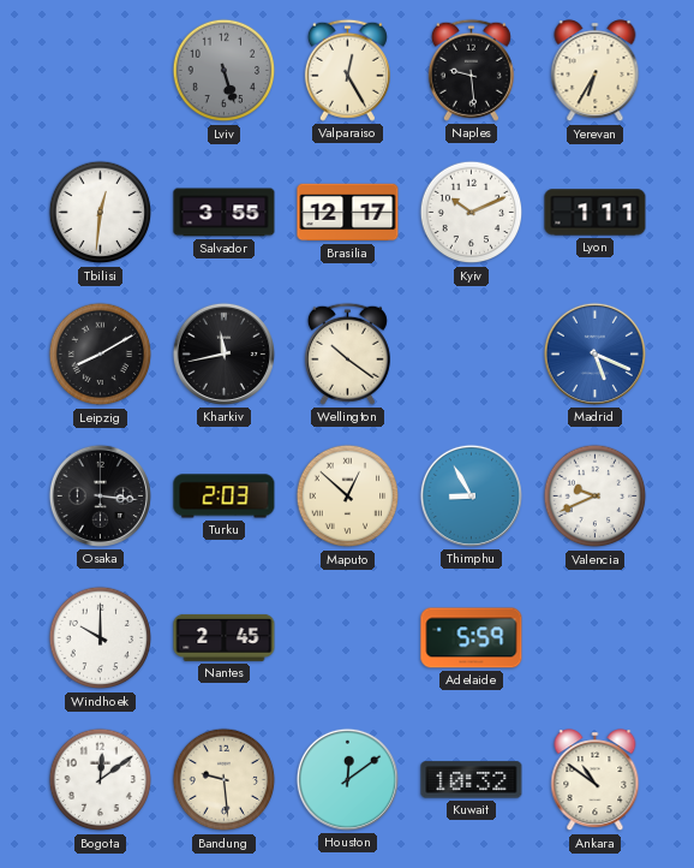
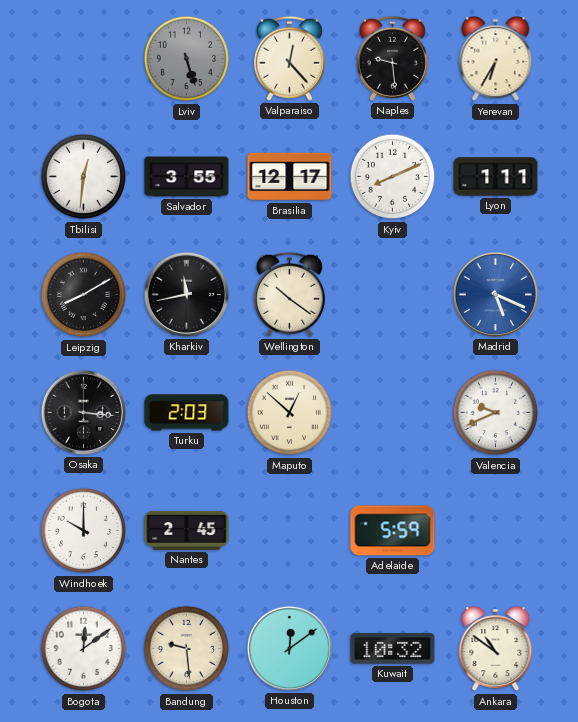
Valparaiso: 12:25 -> 12:23
Kyiv: 10:11 -> 8:11
Thimphu: 8:55 -> none
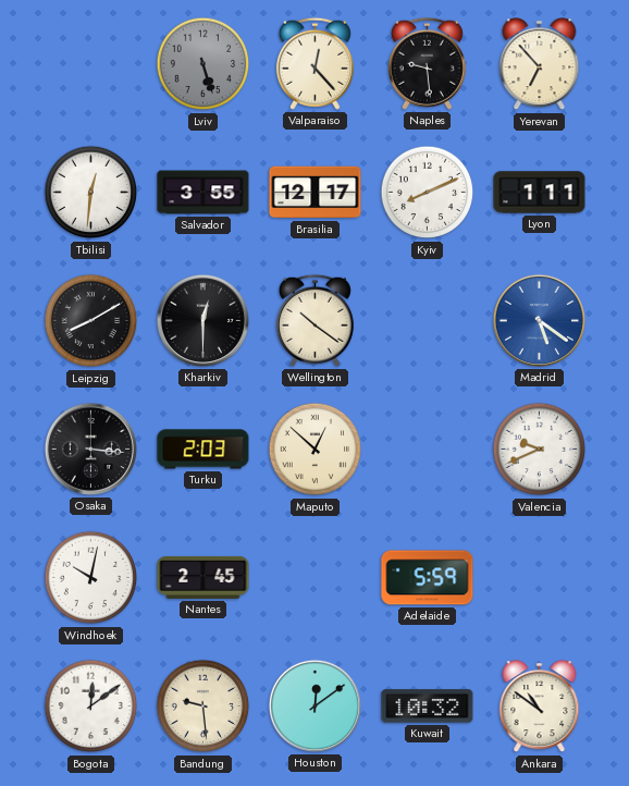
Yerevan: 6:35 -> 6:53
Kharkiv: 11:43 -> 12:30
Madrid: 5:19 -> 5:21
Windhoek: 10:00 -> 10:02
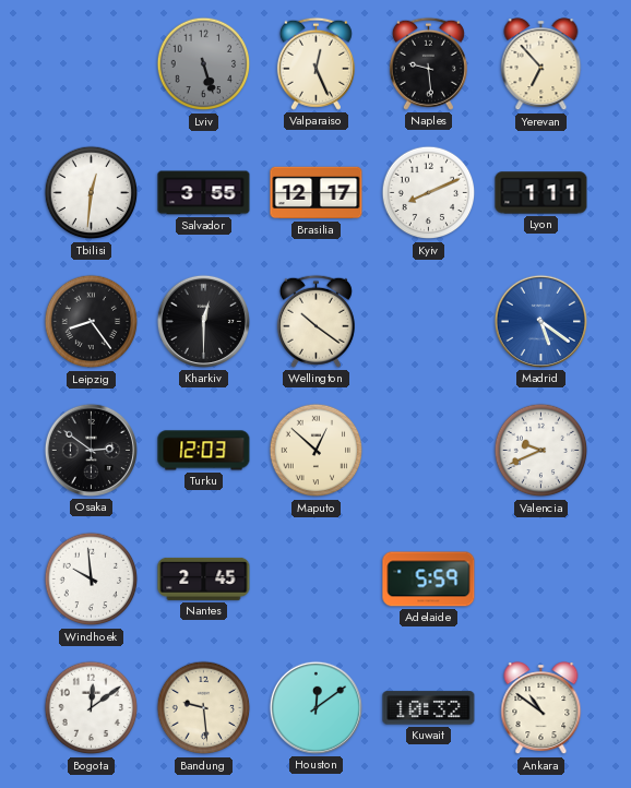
Valparaiso: 12:23 -> 12:26
Leipzig: 8:10 -> 8:24
Osaka: 3:16 -> 2:51
Turku: 2:03 -> 12:03
Windhoek: 10:02 -> 9:59
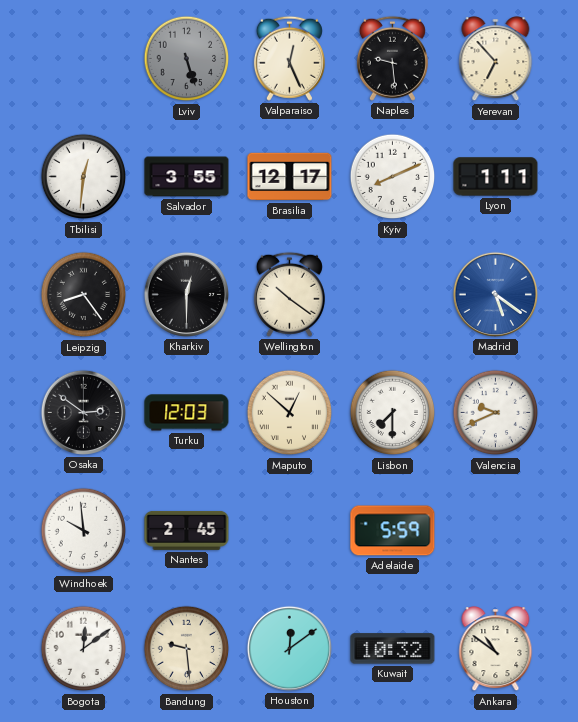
Lisbon: none -> 7:30
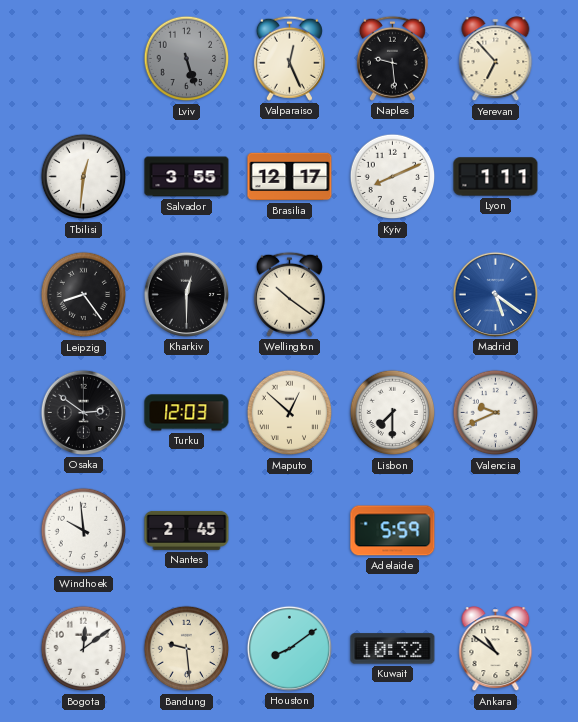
Houston: 12:09 -> 8:09
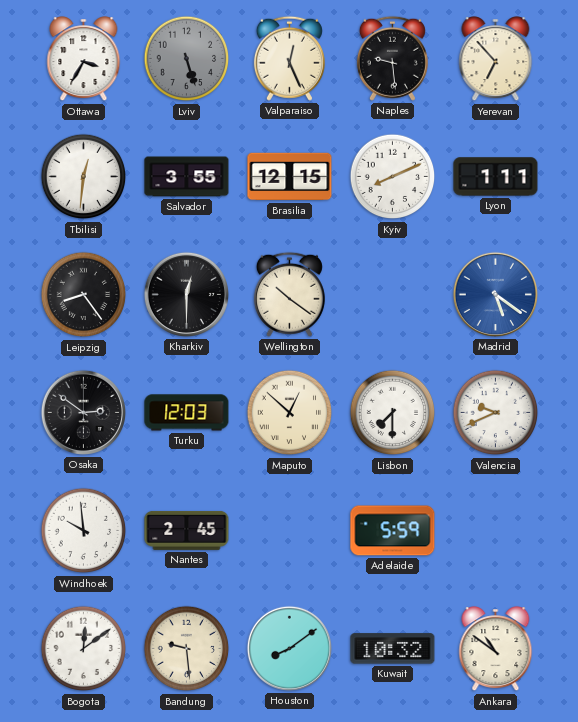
Ottawa: none -> 3:35
Brasilia: 12:17 -> 12:15
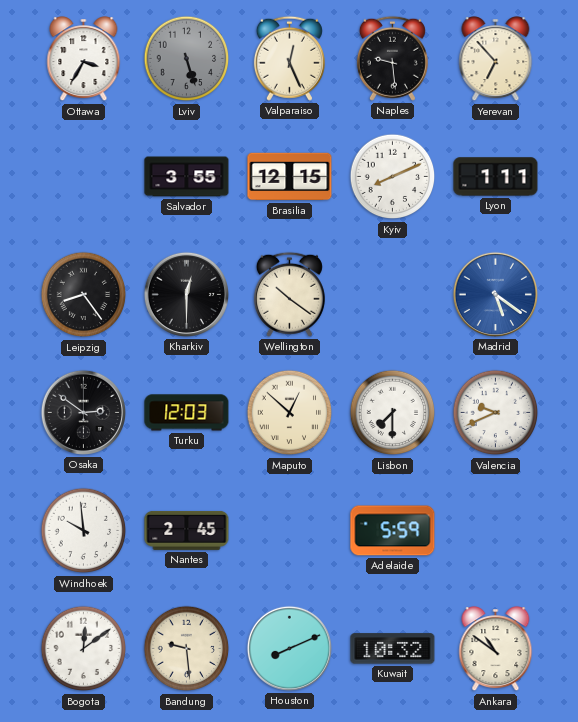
Tbilisi: 12:31 -> none
Houston: 8:09 -> 8:11
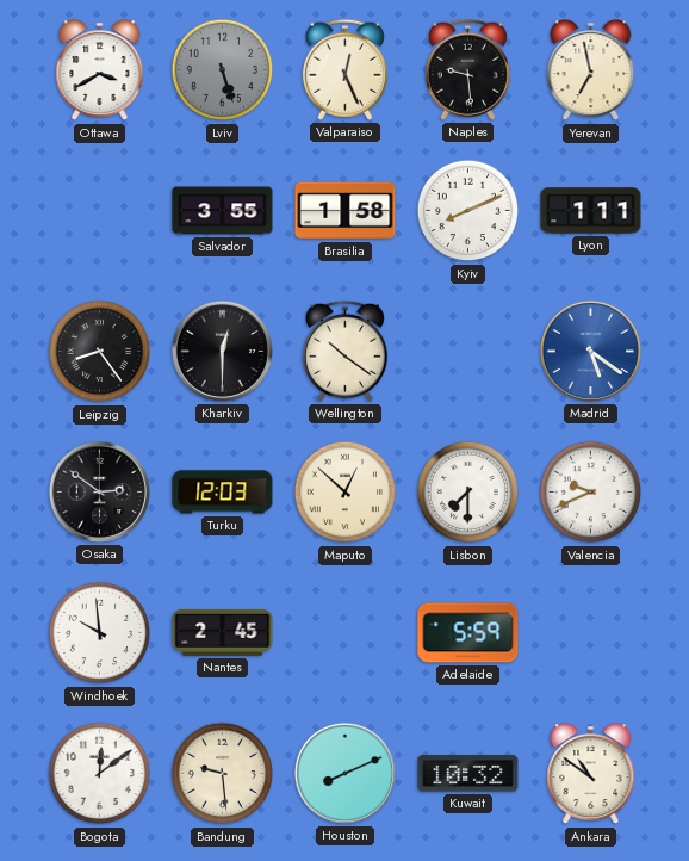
Ottawa: 3:35 -> 3:40
Yerevan: 6:53 -> 6:58
Brasilia: 12:15 -> 1:58
